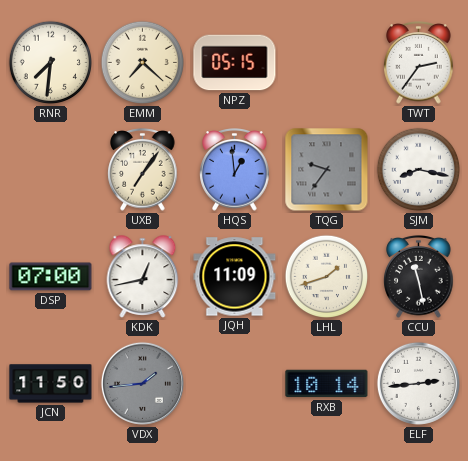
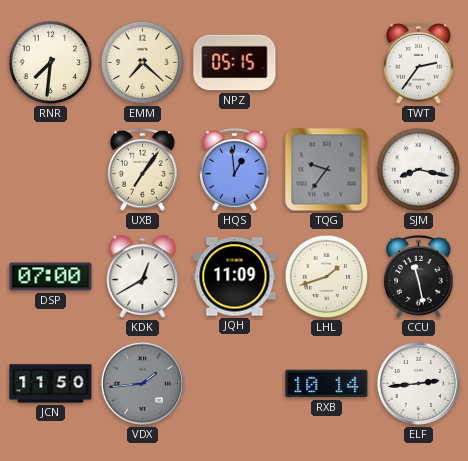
KDK: 12:43 -> 12:40
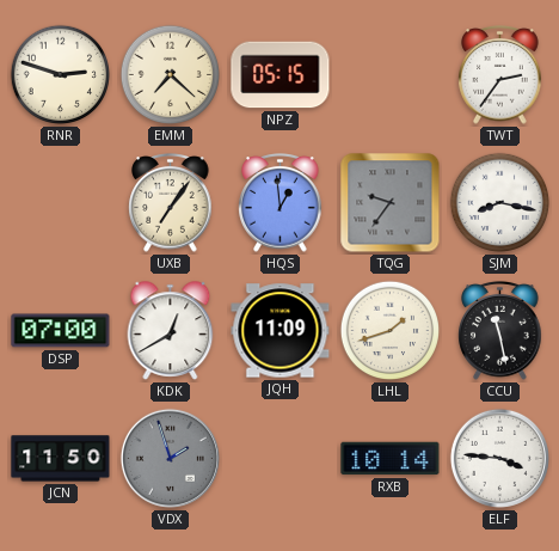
RNR: 7:31 -> 2:48
VDX: 1:44 -> 1:57
ELF: 2:44 -> 3:46
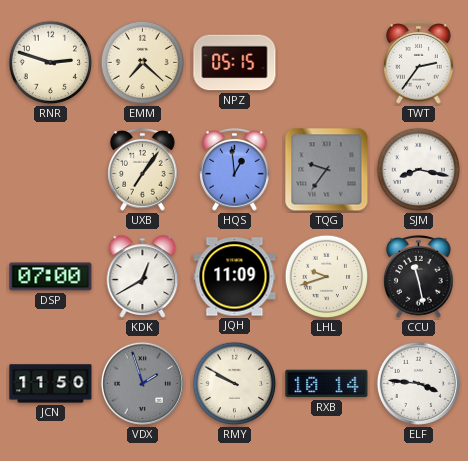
LHL: 1:42 -> 9:42
RMY: none -> 9:50
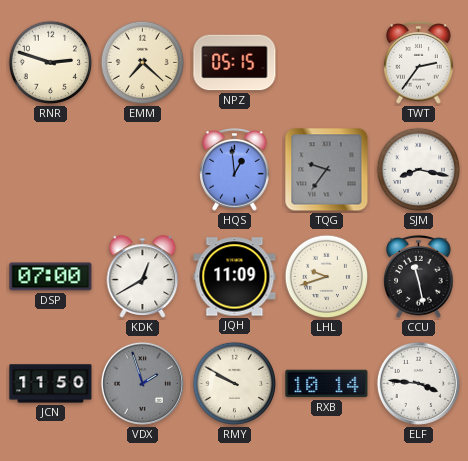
UXB: 7:06 -> none
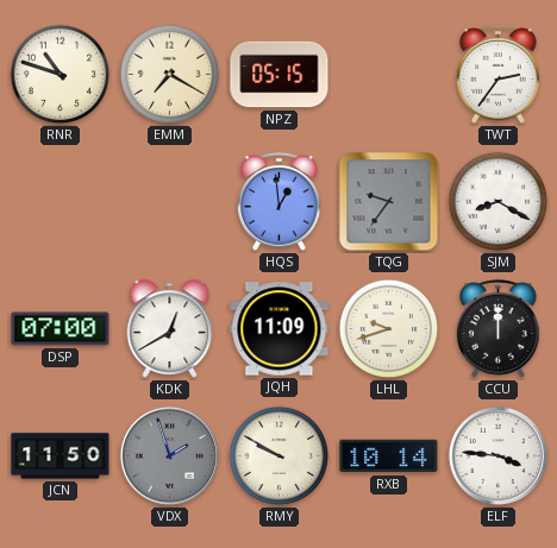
RNR: 2:48 -> 10:48
EMM: 7:22 -> 7:20
SJM: 8:17 -> 8:20
CCU: 11:28 -> 12:00
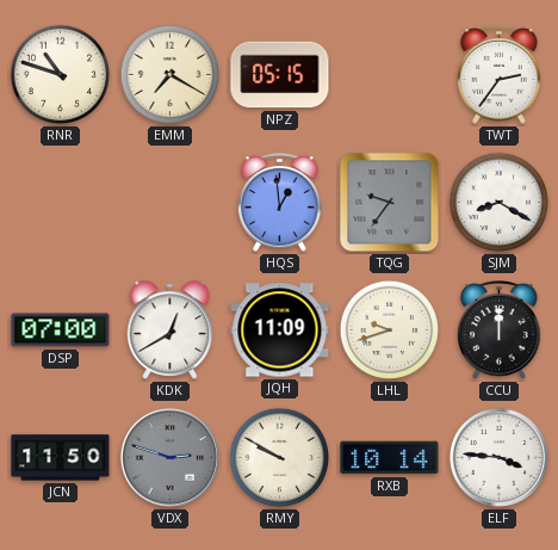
VDX: 1:57 -> 2:48
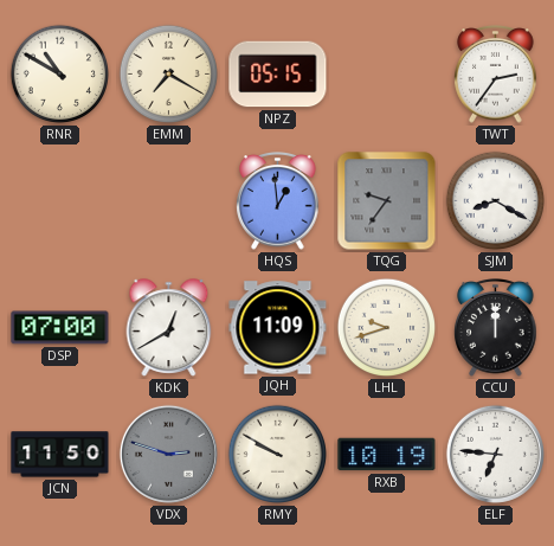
RNR: 10:48 -> 10:50
RXB: 10:14 -> 10:19
ELF: 3:46 -> 6:46
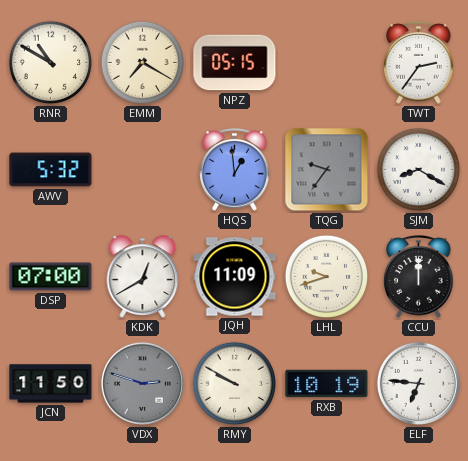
AWV: none -> 5:32
